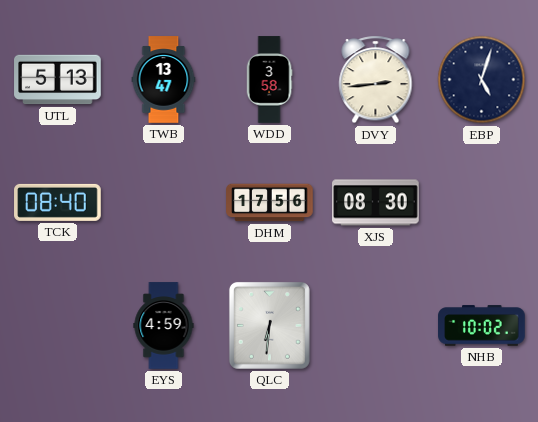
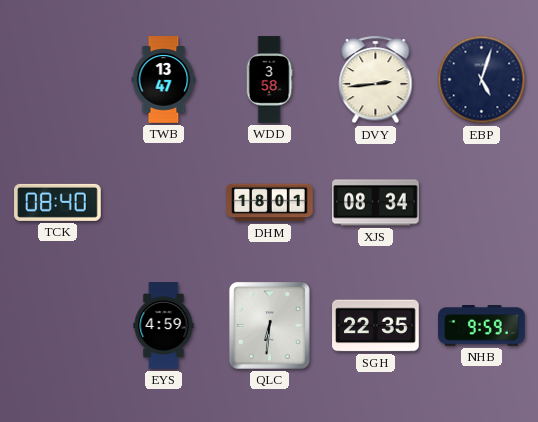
UTL: 5:13 -> none
DHM: 17:56 -> 18:01
XJS: 08:30 -> 08:34
SGH: none -> 22:35
NHB: 10:02 -> 9:59
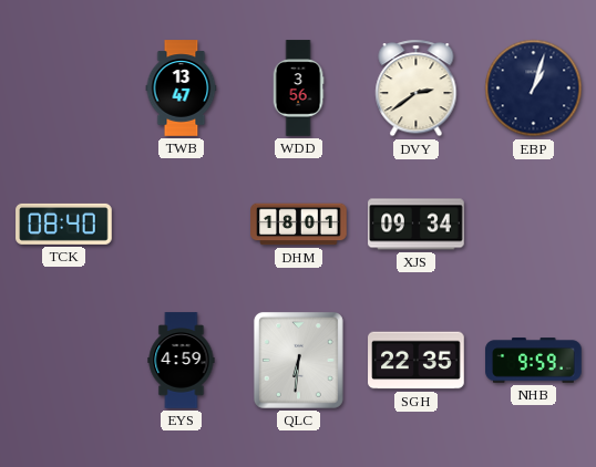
WDD: 3:58 -> 3:56
DVY: 2:44 -> 2:39
EBP: 5:03 -> 1:03
XJS: 08:34 -> 09:34
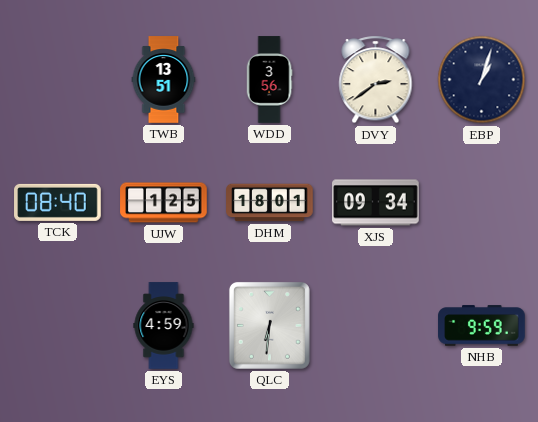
TWB: 13:47 -> 13:51
UJW: none -> 1:25
SGH: 22:35 -> none
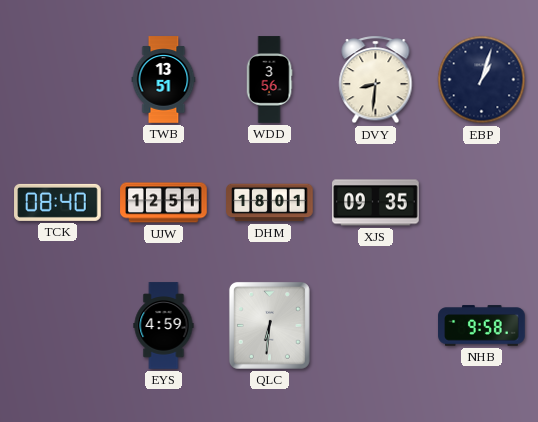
DVY: 2:39 -> 8:31
UJW: 1:25 -> 12:51
XJS: 09:34 -> 09:35
NHB: 9:59 -> 9:58
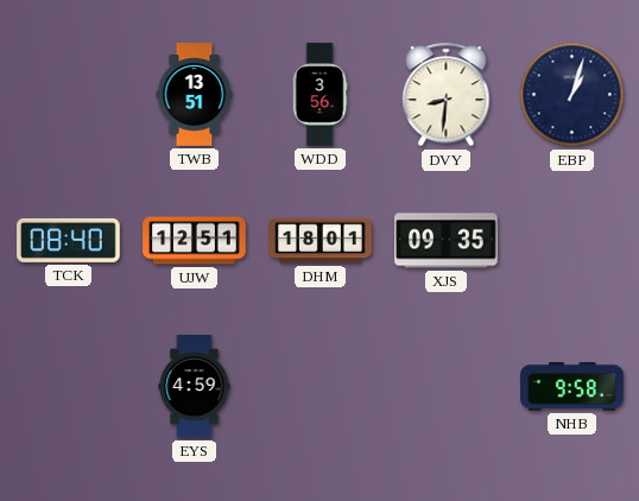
QLC: 6:31 -> none
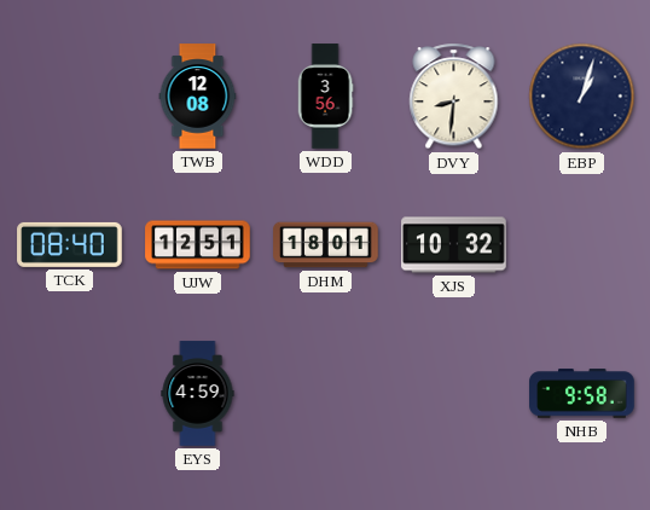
TWB: 13:51 -> 12:08
XJS: 09:35 -> 10:32
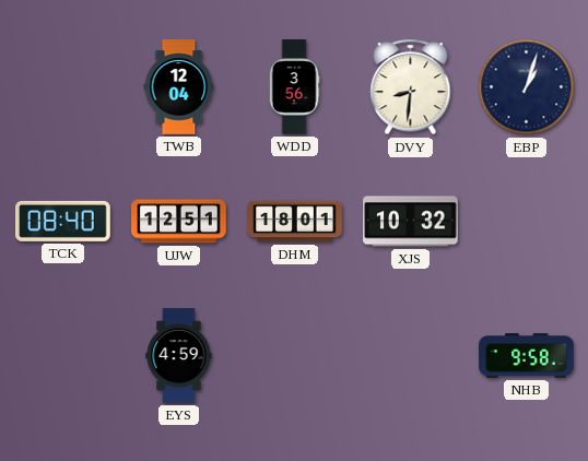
TWB: 12:08 -> 12:04
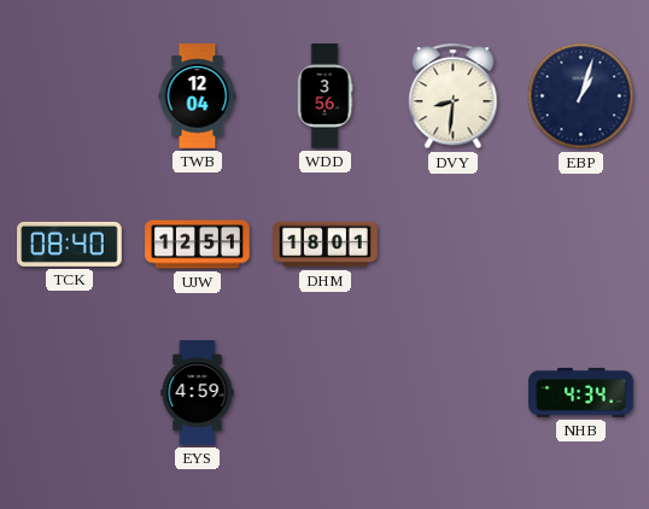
XJS: 10:32 -> none
NHB: 9:58 -> 4:34
